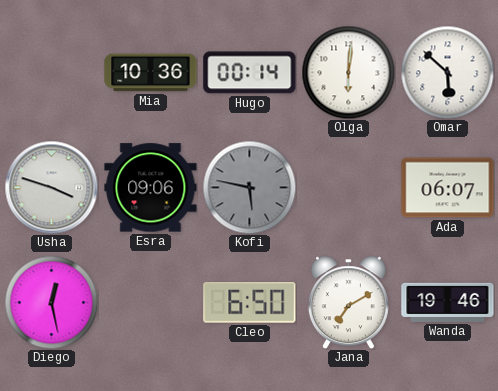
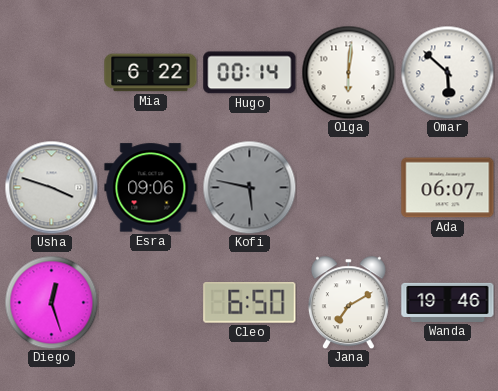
Mia: 10:36 -> 6:22
Diego: 12:28 -> 12:27
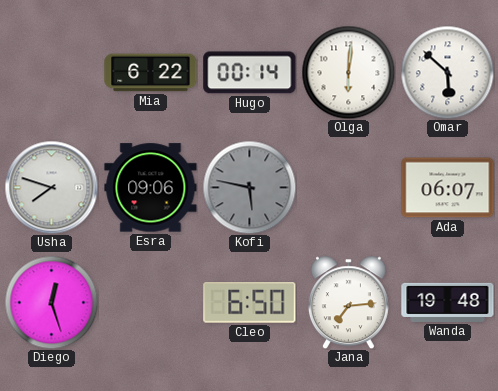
Usha: 3:48 -> 7:48
Jana: 7:10 -> 7:14
Wanda: 19:46 -> 19:48
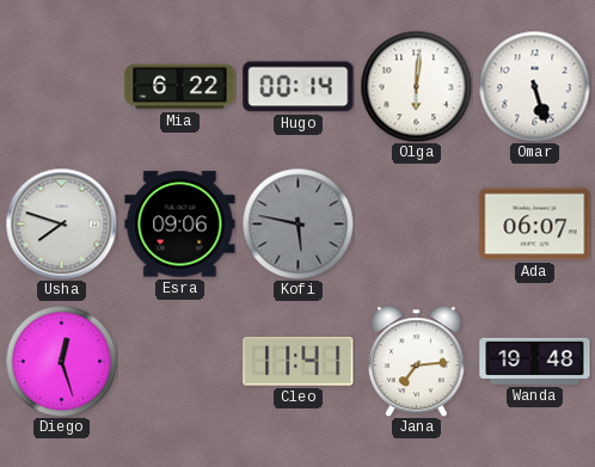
Omar: 5:52 -> 5:27
Cleo: 6:50 -> 11:41
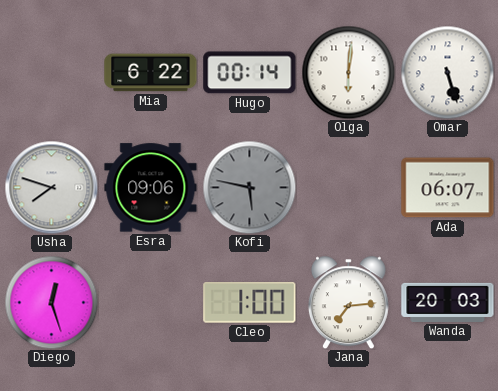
Cleo: 11:41 -> 1:00
Wanda: 19:48 -> 20:03
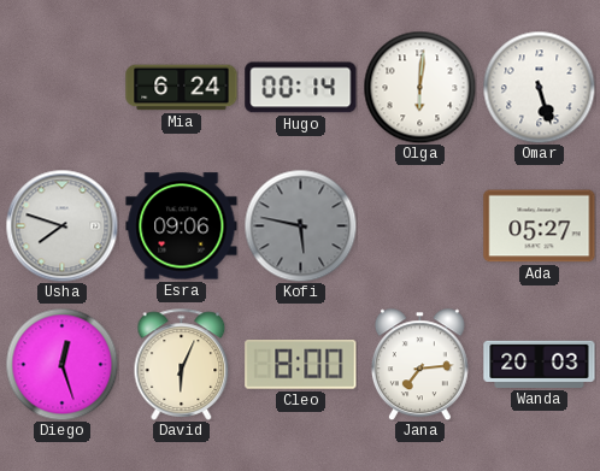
Mia: 6:22 -> 6:24
Ada: 06:07 -> 05:27
David: none -> 6:04
Cleo: 1:00 -> 8:00
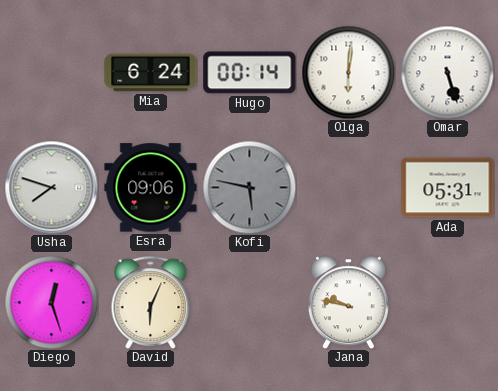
Ada: 05:27 -> 05:31
Cleo: 8:00 -> none
Jana: 7:14 -> 9:47
Wanda: 20:03 -> none
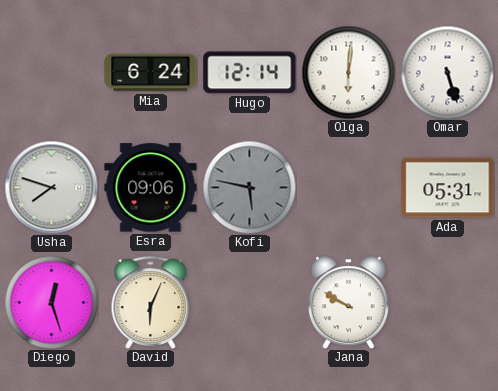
Hugo: 00:14 -> 12:14
Jana: 9:47 -> 9:50
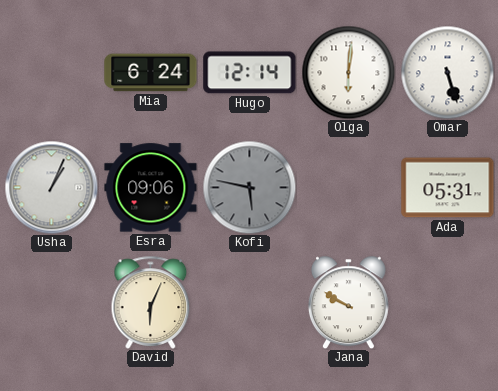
Usha: 7:48 -> 1:04
Diego: 12:27 -> none
